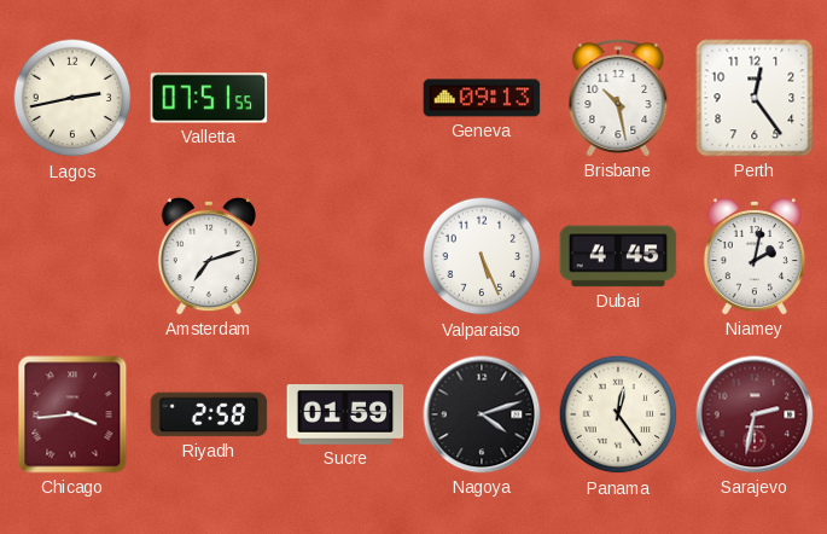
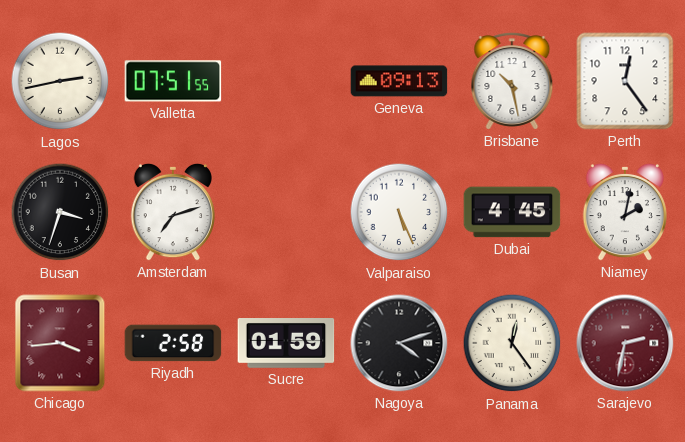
Busan: none -> 3:33
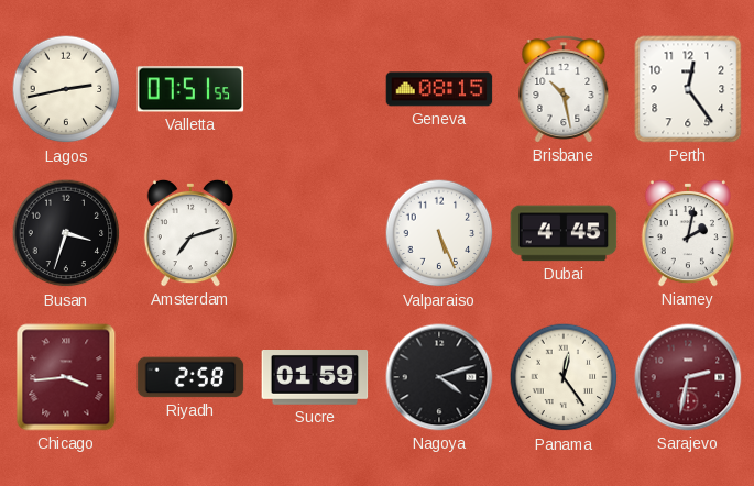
Geneva: 09:13 -> 08:15
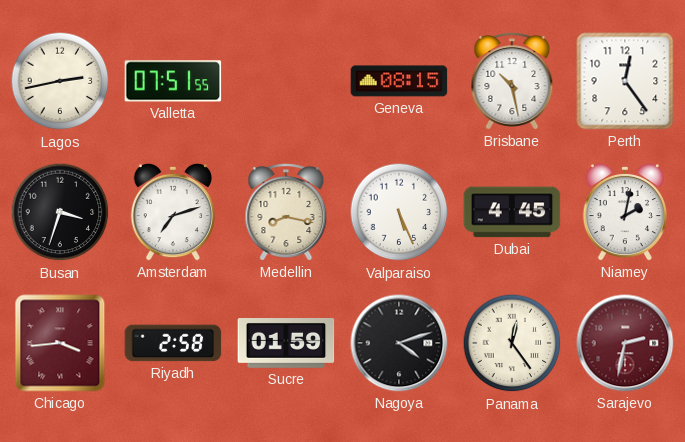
Medellin: none -> 8:17
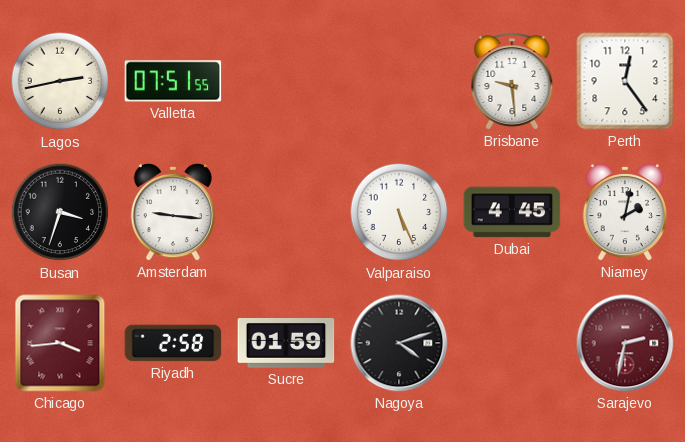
Geneva: 08:15 -> none
Brisbane: 10:28 -> 9:29
Amsterdam: 7:12 -> 9:16
Medellin: 8:17 -> none
Panama: 12:24 -> none
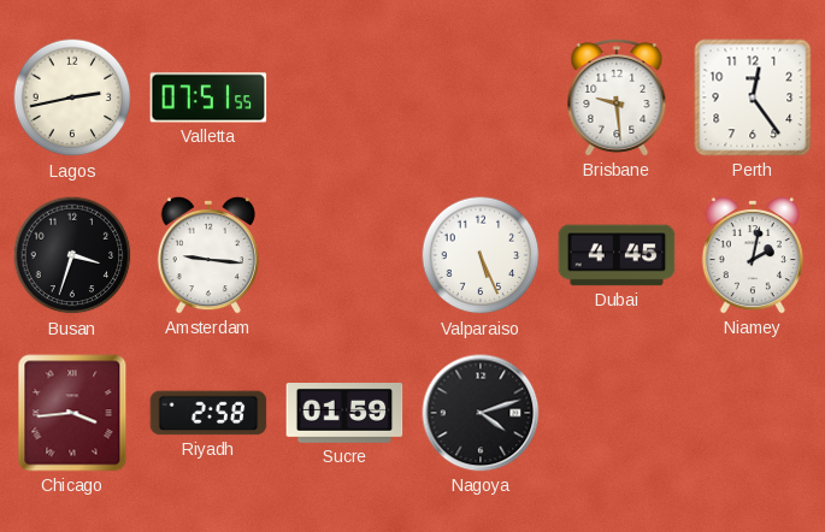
Sarajevo: 2:32 -> none
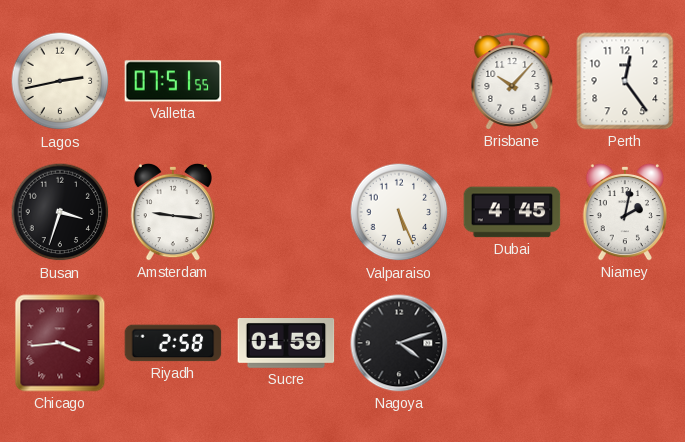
Brisbane: 9:29 -> 10:07
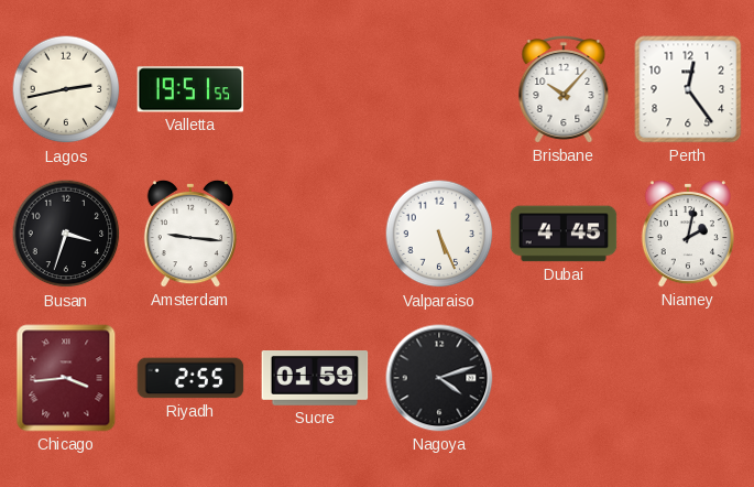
Valletta: 07:51 -> 19:51
Riyadh: 2:58 -> 2:55
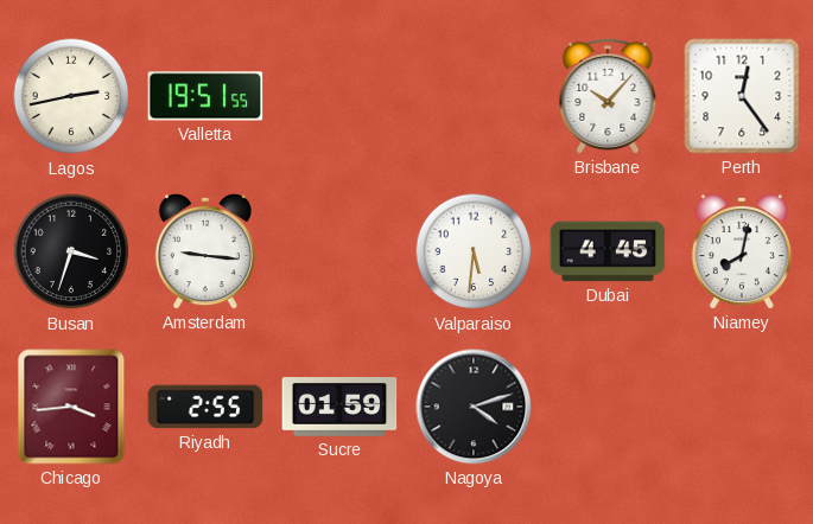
Valparaiso: 5:26 -> 5:31
Niamey: 2:02 -> 8:02
